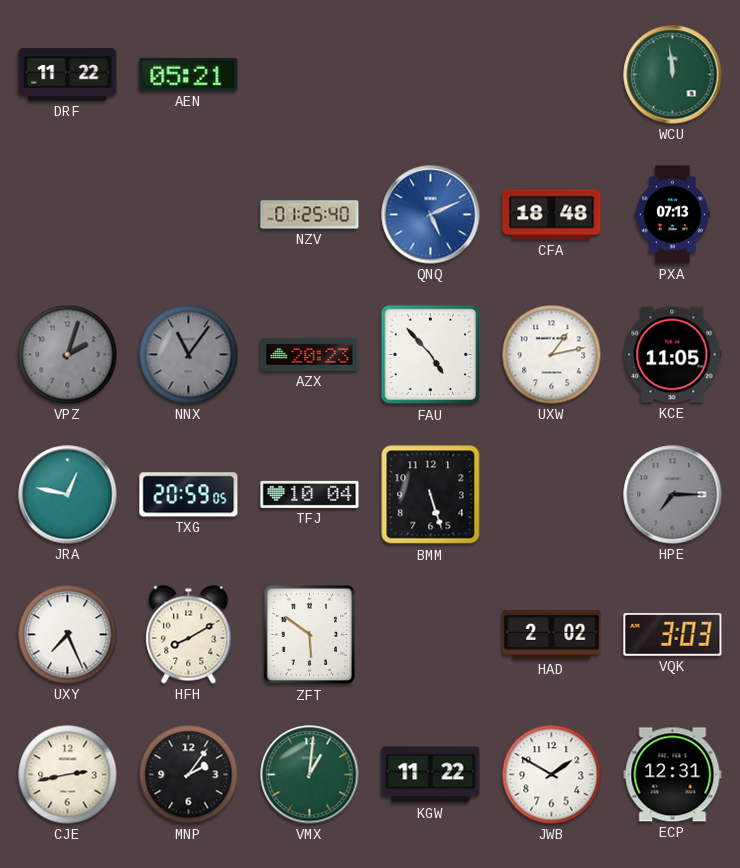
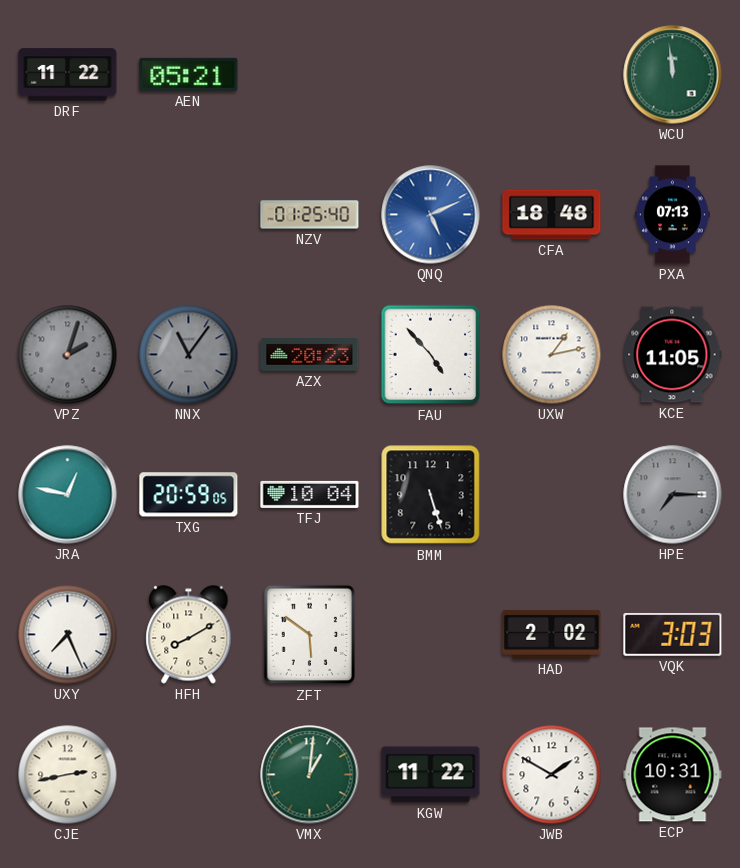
MNP: 2:06 -> none
ECP: 12:31 -> 10:31
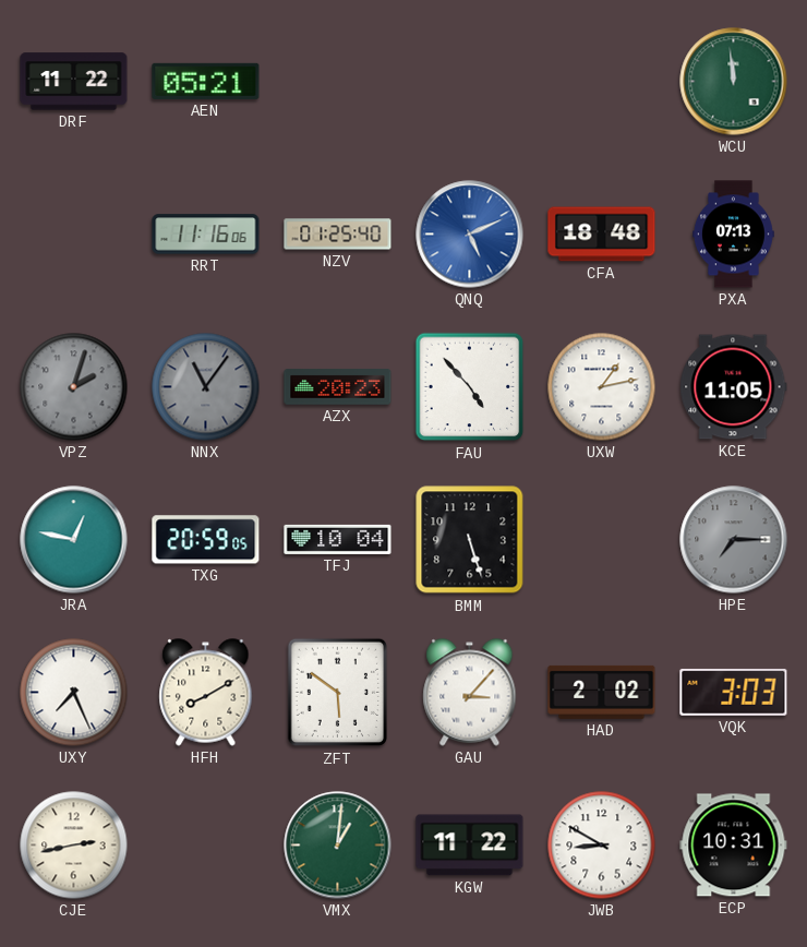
RRT: none -> 11:16
GAU: none -> 3:07
JWB: 1:50 -> 8:50
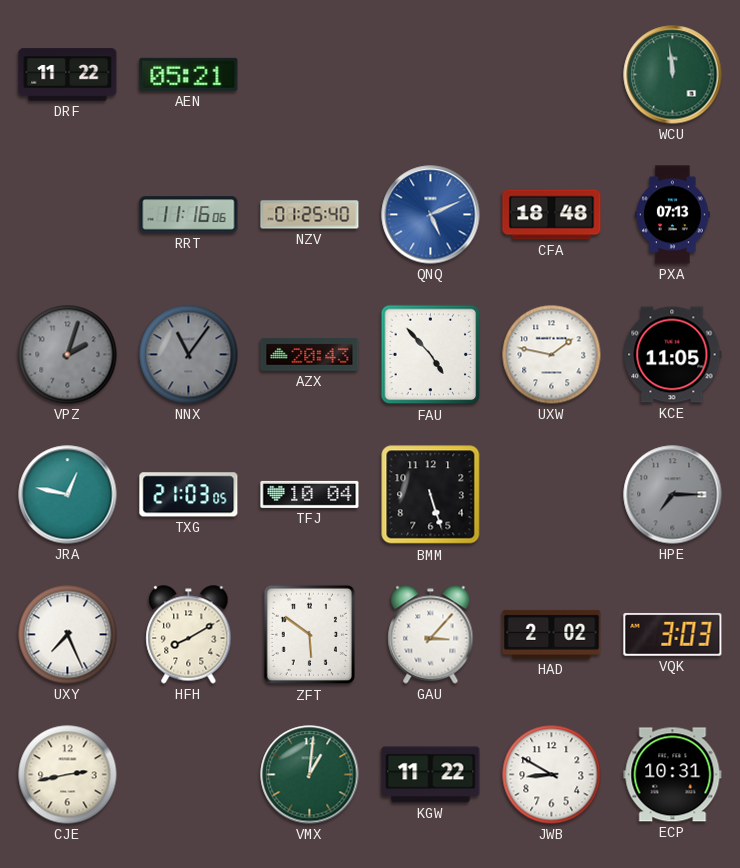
AZX: 20:23 -> 20:43
UXW: 1:13 -> 1:47
TXG: 20:59 -> 21:03
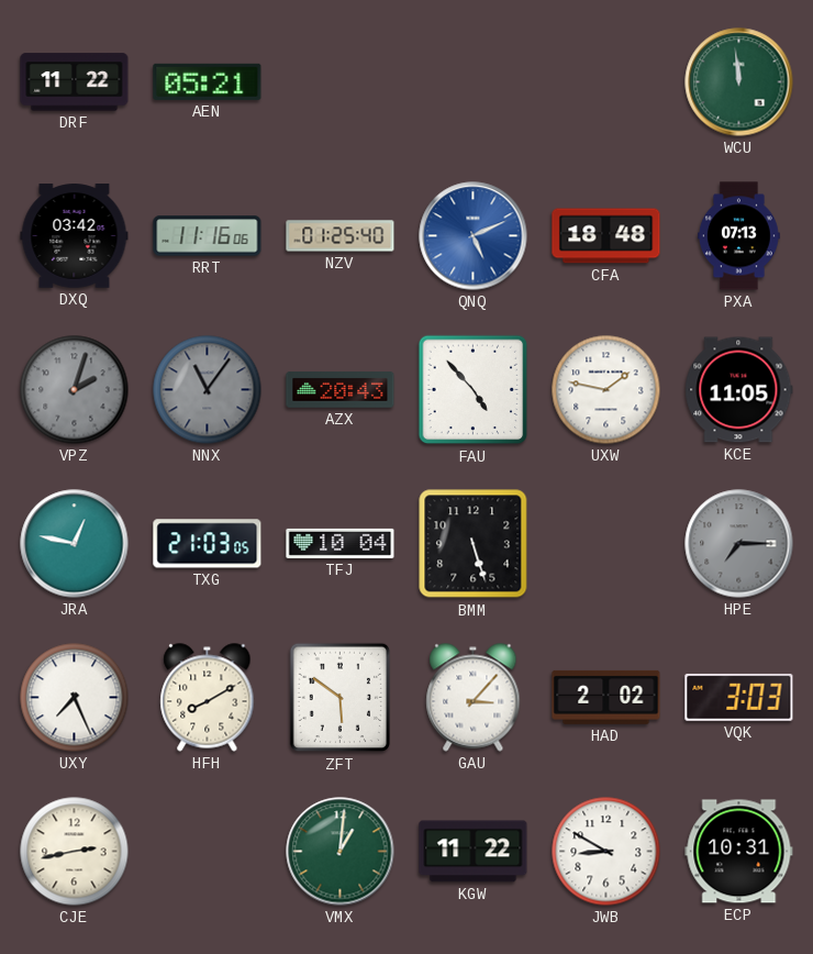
DXQ: none -> 03:42
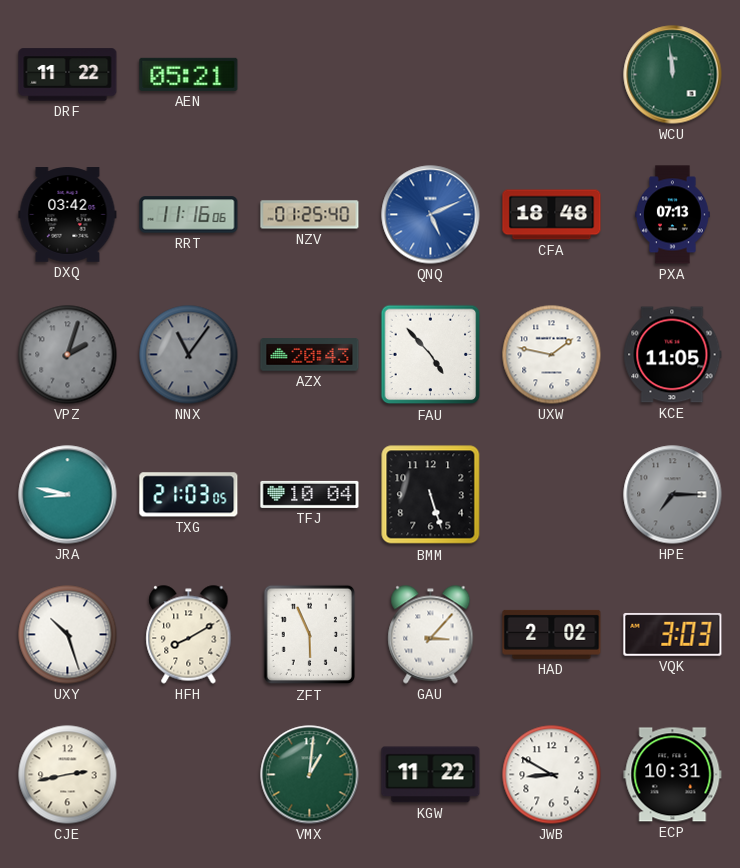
JRA: 12:47 -> 8:47
UXY: 7:26 -> 10:27
ZFT: 5:51 -> 5:56
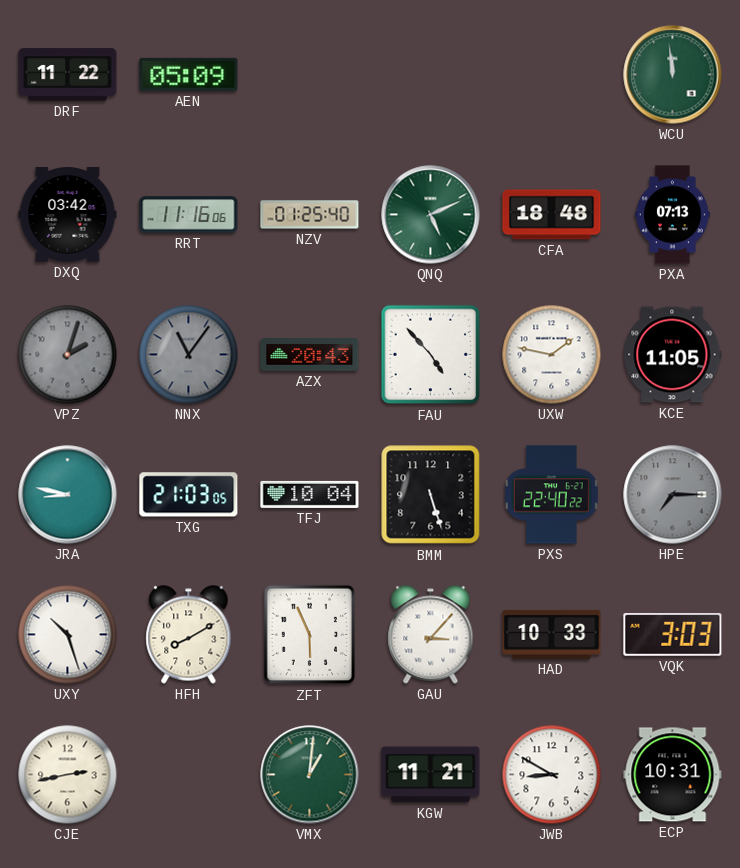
AEN: 05:21 -> 05:09
QNQ dial: blue -> green
PXS: none -> 22:40
HAD: 2:02 -> 10:33
KGW: 11:22 -> 11:21
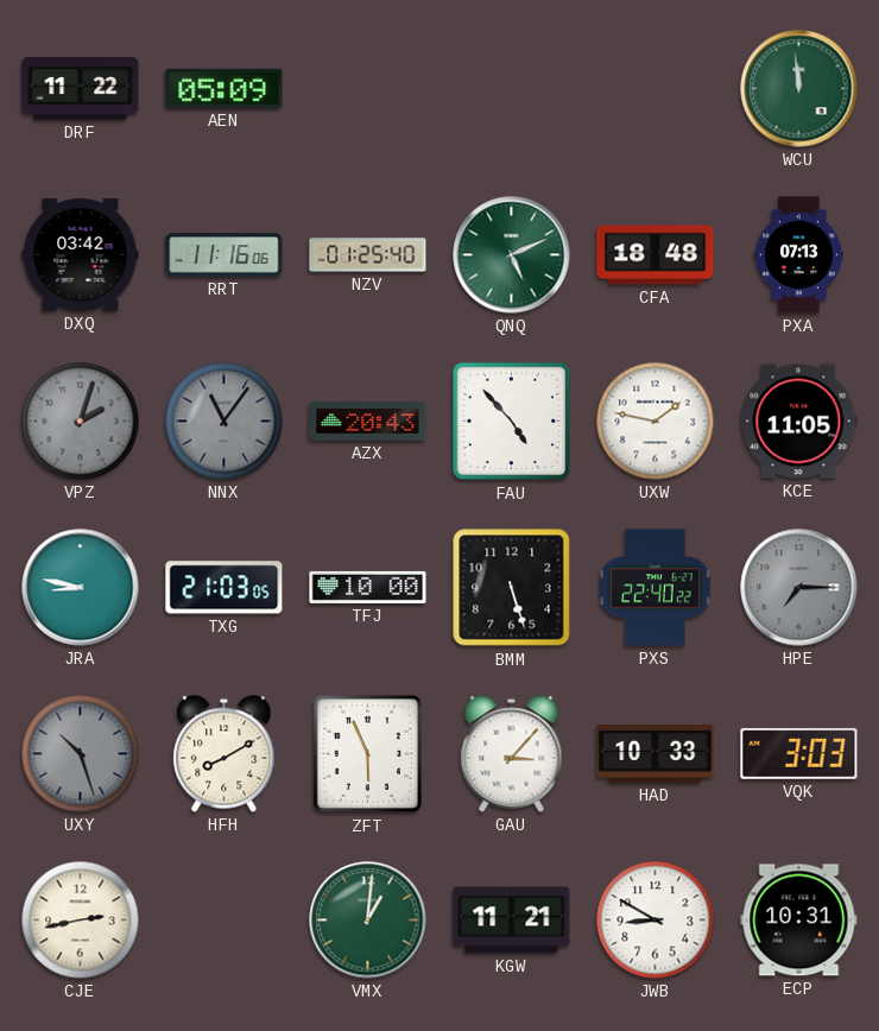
TFJ: 10:04 -> 10:00
UXY dial: white -> grey
